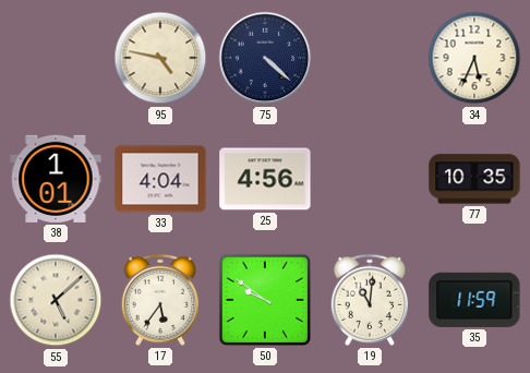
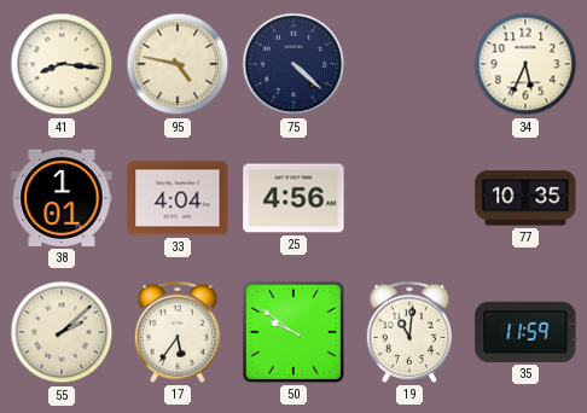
41: none -> 8:16
55: 5:08 -> 2:08
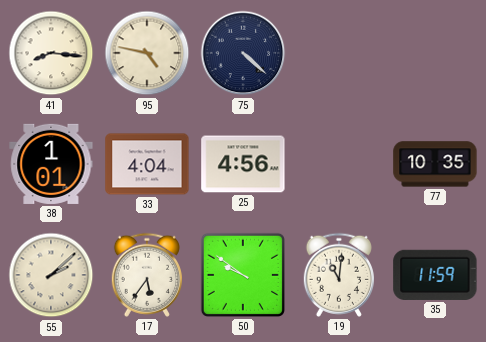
34: 5:34 -> none
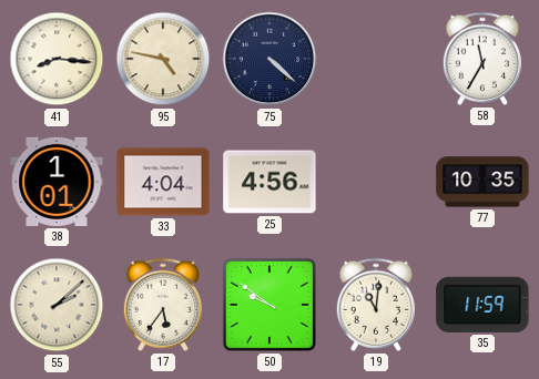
58: none -> 11:35
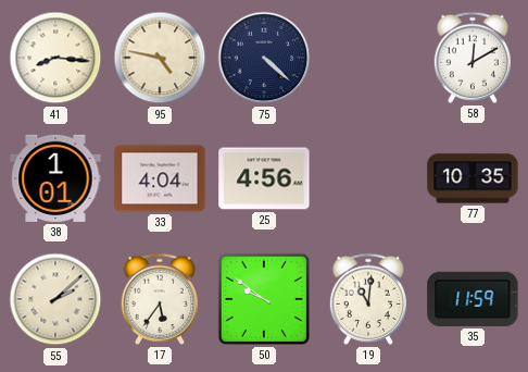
58: 11:35 -> 12:10
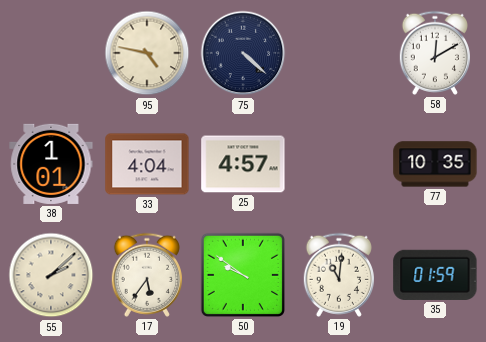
41: 8:16 -> none
25: 4:56 -> 4:57
35: 11:59 -> 01:59
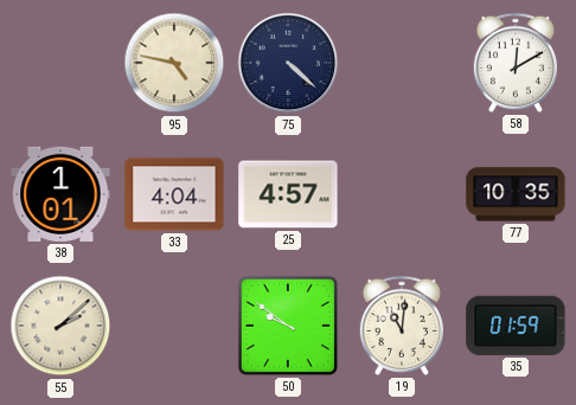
17: 5:36 -> none
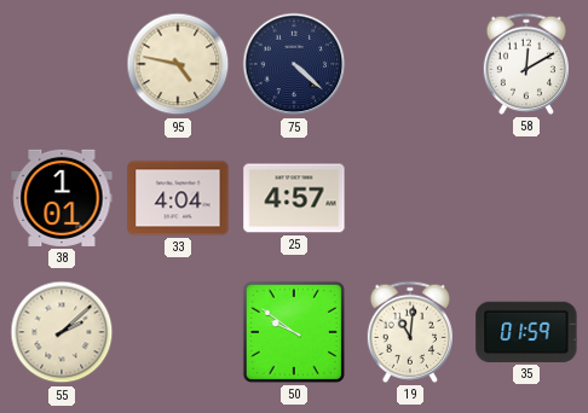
77: 10:35 -> none
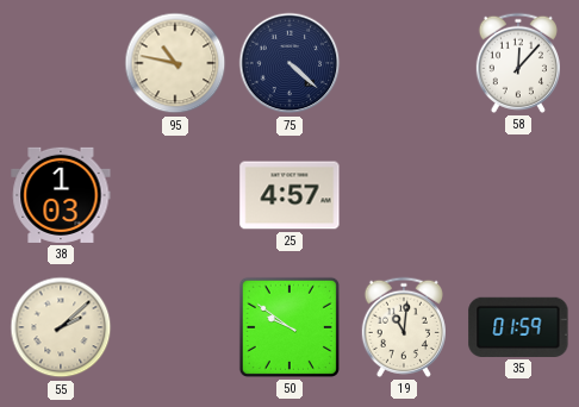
95: 4:47 -> 10:47
58: 12:10 -> 12:07
38: 1:01 -> 1:03
33: 4:04 -> none
